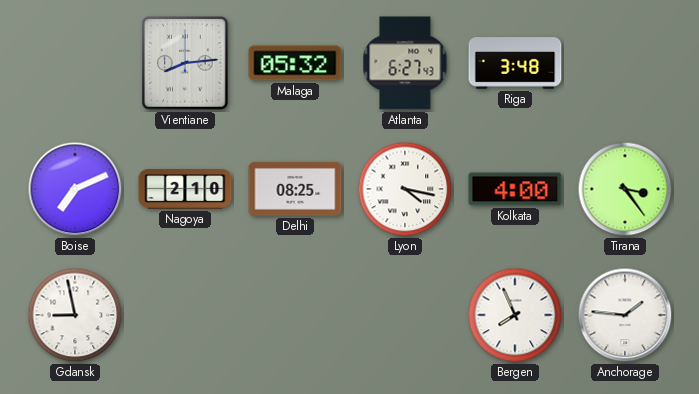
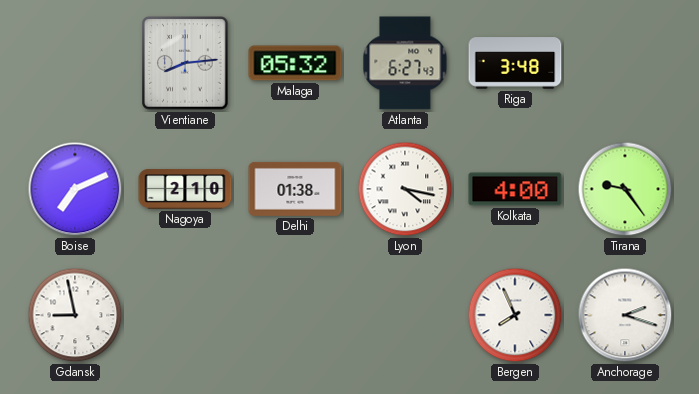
Delhi: 08:25 -> 01:38
Tirana: 3:24 -> 9:24
Anchorage: 1:46 -> 2:18
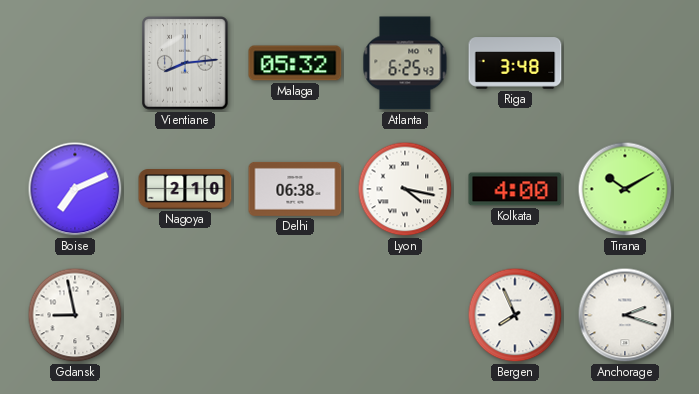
Atlanta: 6:27 -> 6:25
Delhi: 01:38 -> 06:38
Tirana: 9:24 -> 10:10
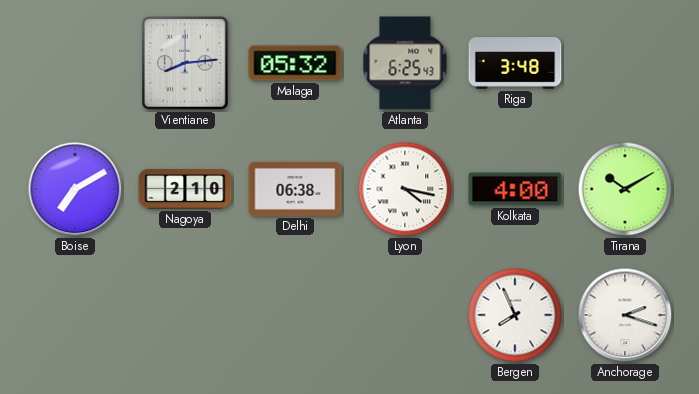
Boise: 7:11 -> 7:10
Gdansk: 8:58 -> none
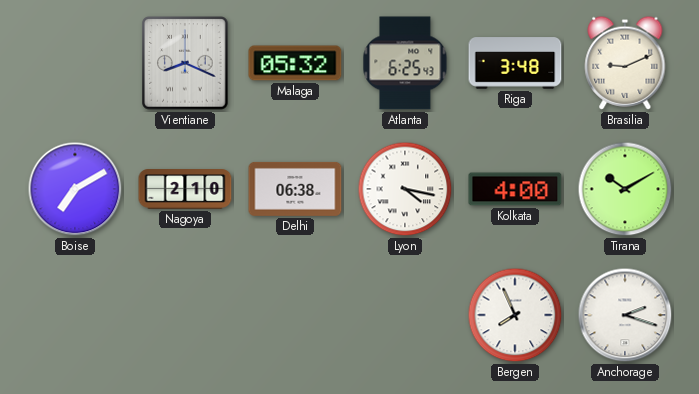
Vientiane: 8:14 -> 8:19
Brasilia: none -> 9:11
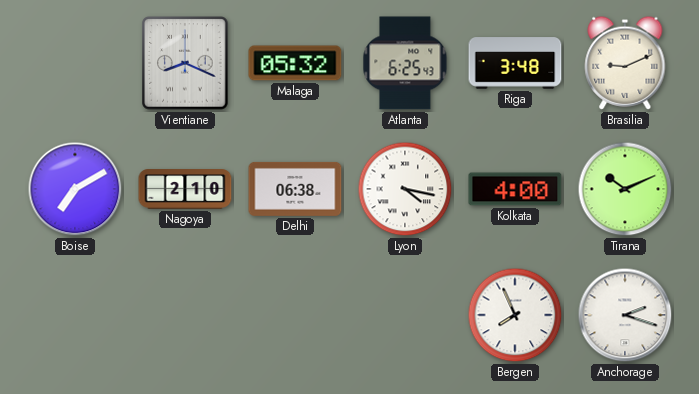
Tirana: 10:10 -> 10:11
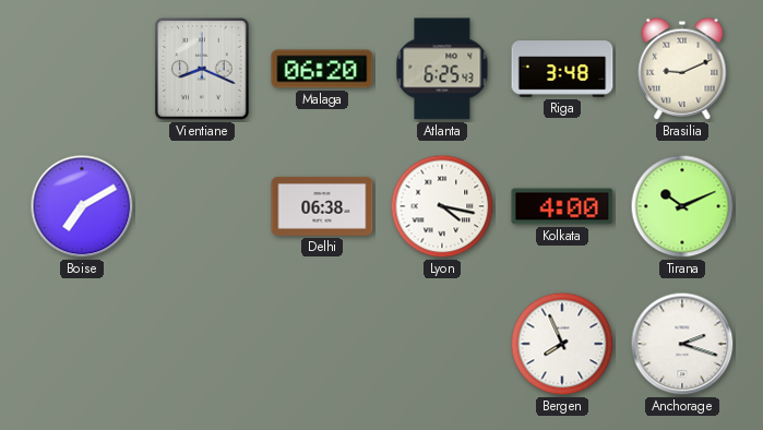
Malaga: 05:32 -> 06:20
Nagoya: 2:10 -> none
